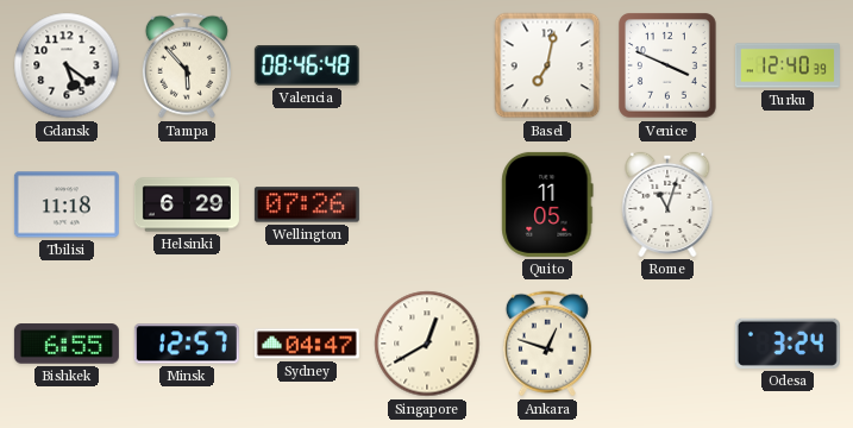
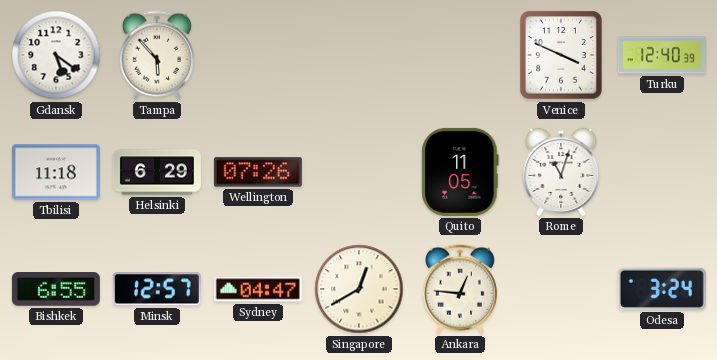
Valencia: 08:46 -> none
Basel: 7:02 -> none
Ankara: 12:48 -> 12:46
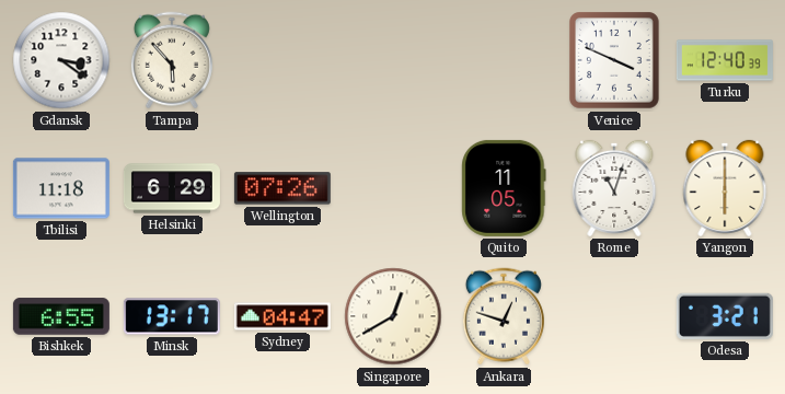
Gdansk: 5:21 -> 3:21
Yangon: none -> 6:00
Minsk: 12:57 -> 13:17
Ankara: 12:46 -> 12:48
Odesa: 3:24 -> 3:21
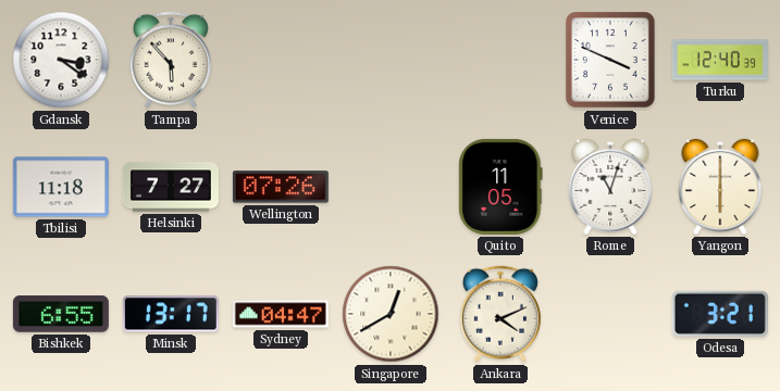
Helsinki: 6:29 -> 7:27
Ankara: 12:48 -> 4:11
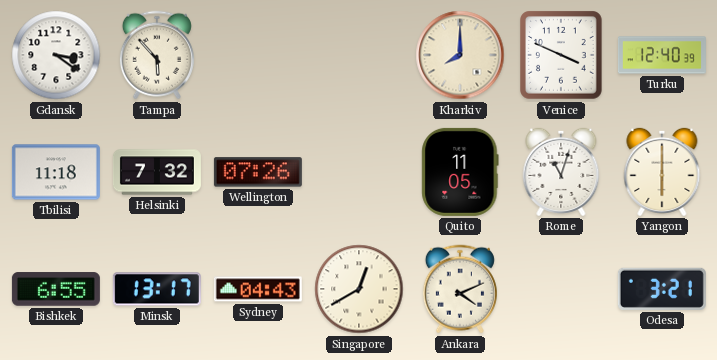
Kharkiv: none -> 8:00
Helsinki: 7:27 -> 7:32
Sydney: 04:47 -> 04:43
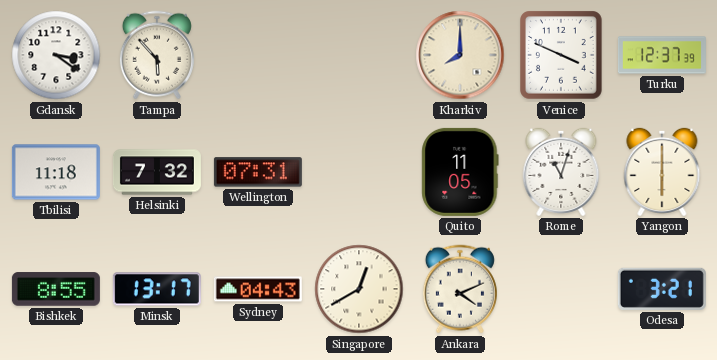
Turku: 12:40 -> 12:37
Wellington: 07:26 -> 07:31
Bishkek: 6:55 -> 8:55
